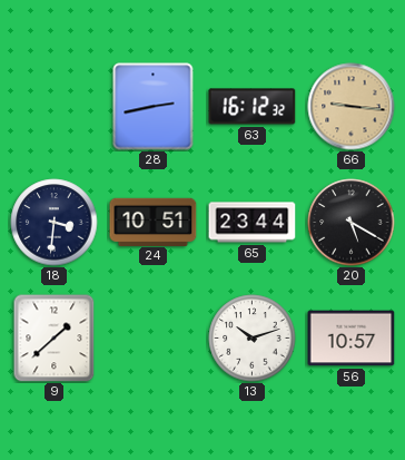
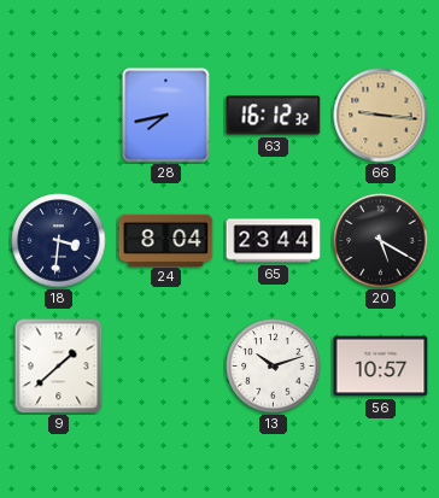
28: 2:43 -> 7:43
24: 10:51 -> 8:04
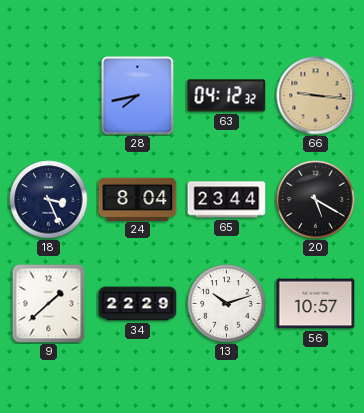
63: 16:12 -> 04:12
18: 3:31 -> 3:26
34: none -> 22:29
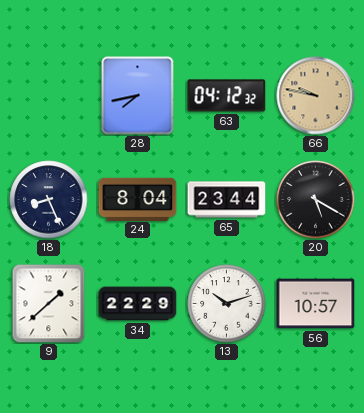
66: 9:16 -> 9:47
18: 3:26 -> 8:26
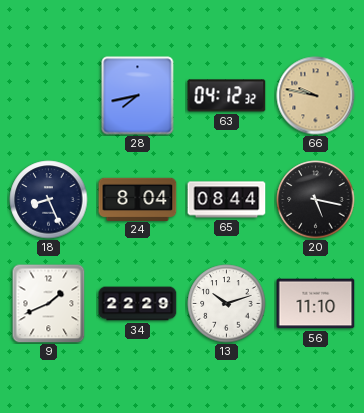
65: 23:44 -> 08:44
20: 5:20 -> 5:17
9: 1:38 -> 1:41
56: 10:57 -> 11:10
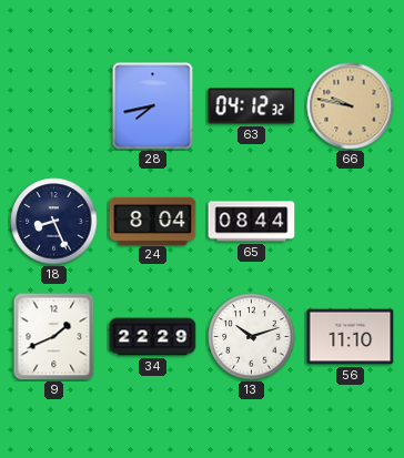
20: 5:17 -> none
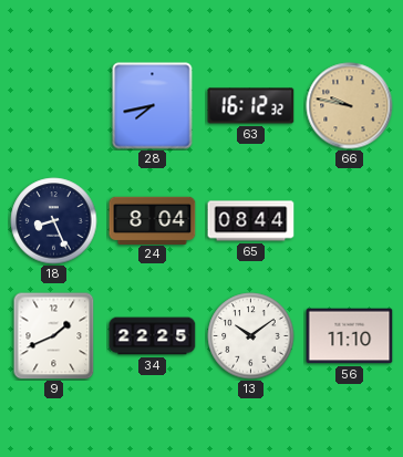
63: 04:12 -> 16:12
34: 22:29 -> 22:25
13: 10:12 -> 10:09
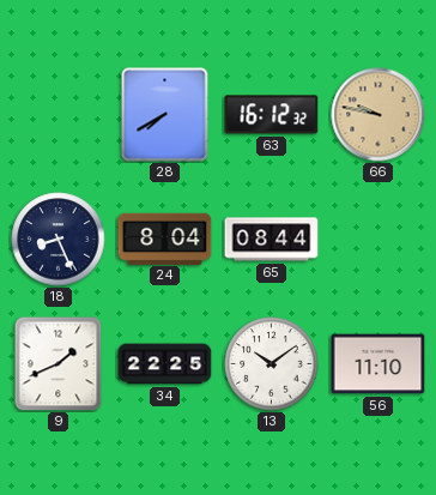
28: 7:43 -> 7:40
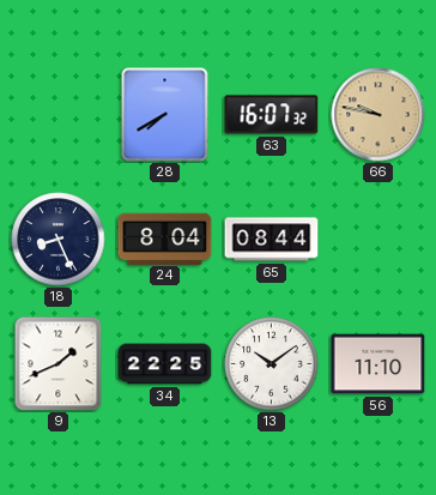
63: 16:12 -> 16:07
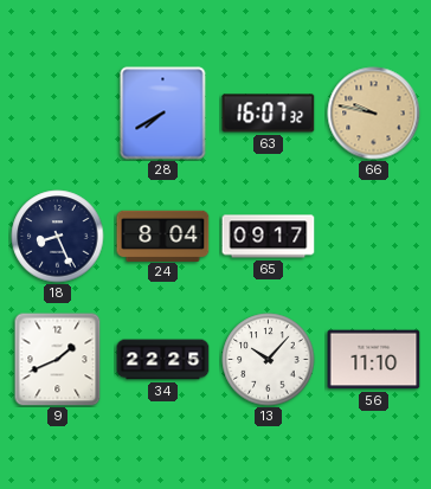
65: 08:44 -> 09:17
13: 10:09 -> 10:07
